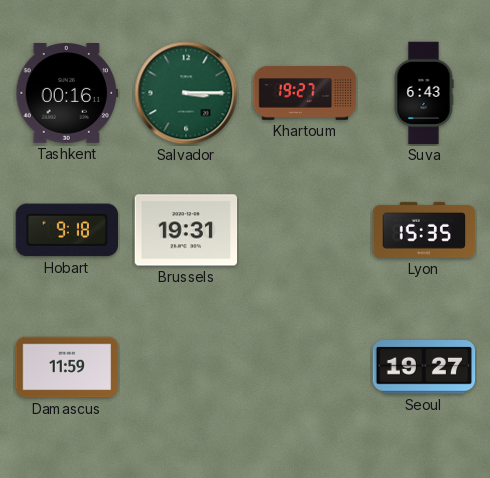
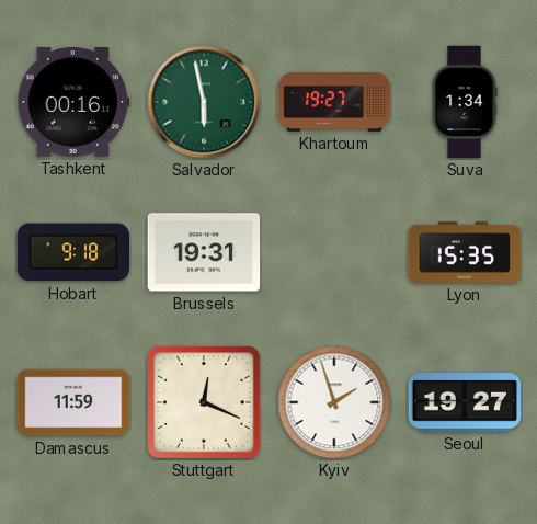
Salvador: 3:15 -> 5:58
Suva: 6:43 -> 1:34
Stuttgart: none -> 12:19
Kyiv: none -> 1:57
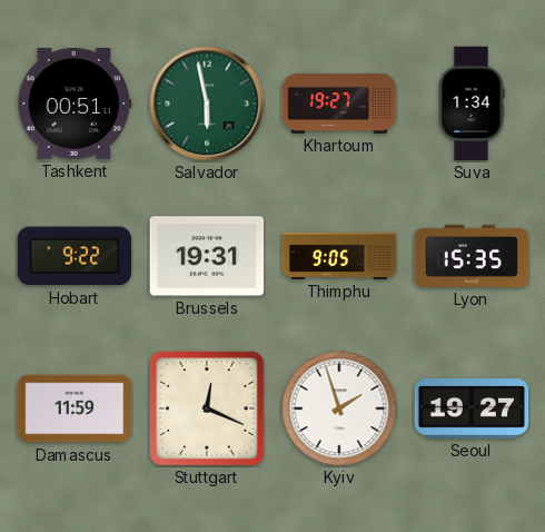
Tashkent: 00:16 -> 00:51
Hobart: 9:18 -> 9:22
Thimphu: none -> 9:05
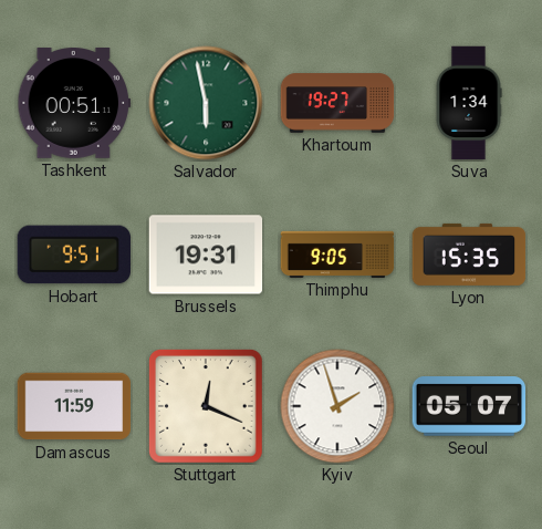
Hobart: 9:22 -> 9:51
Seoul: 19:27 -> 05:07
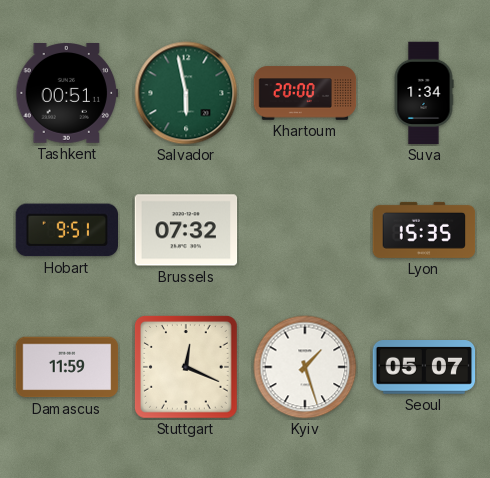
Khartoum: 19:27 -> 20:00
Brussels: 19:31 -> 07:32
Thimphu: 9:05 -> none
Kyiv: 1:57 -> 1:27
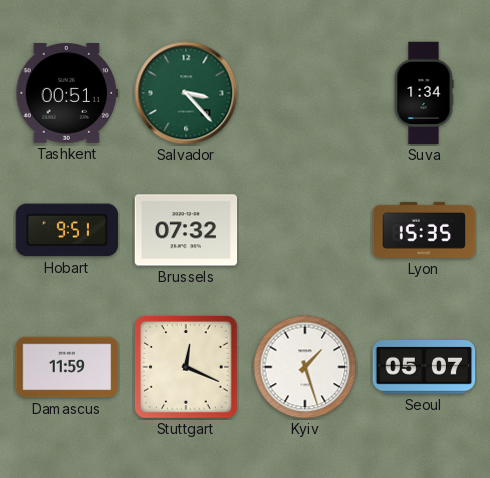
Salvador: 5:58 -> 3:23
Khartoum: 20:00 -> none
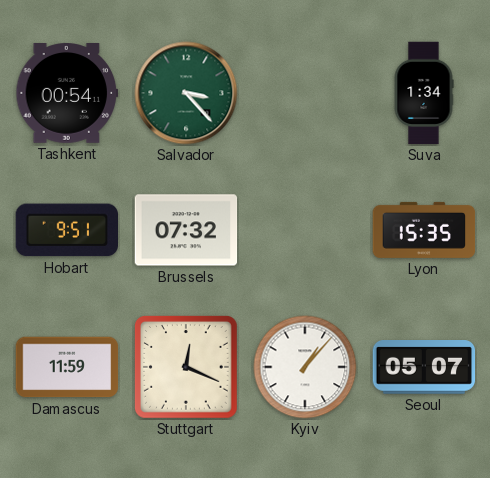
Tashkent: 00:51 -> 00:54
Kyiv: 1:27 -> 1:07
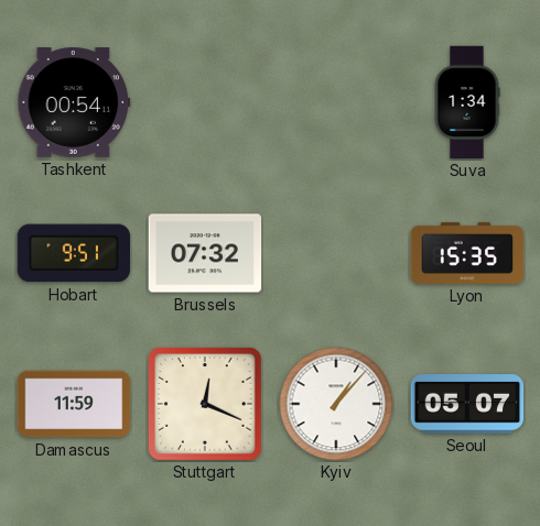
Salvador: 3:23 -> none
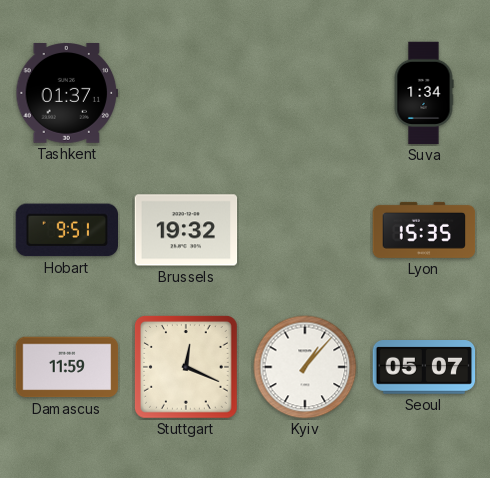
Tashkent: 00:54 -> 01:37
Brussels: 07:32 -> 19:32
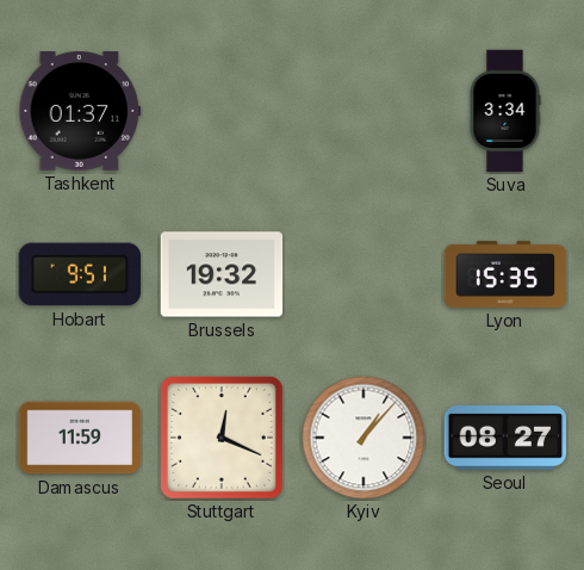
Suva: 1:34 -> 3:34
Seoul: 05:07 -> 08:27
